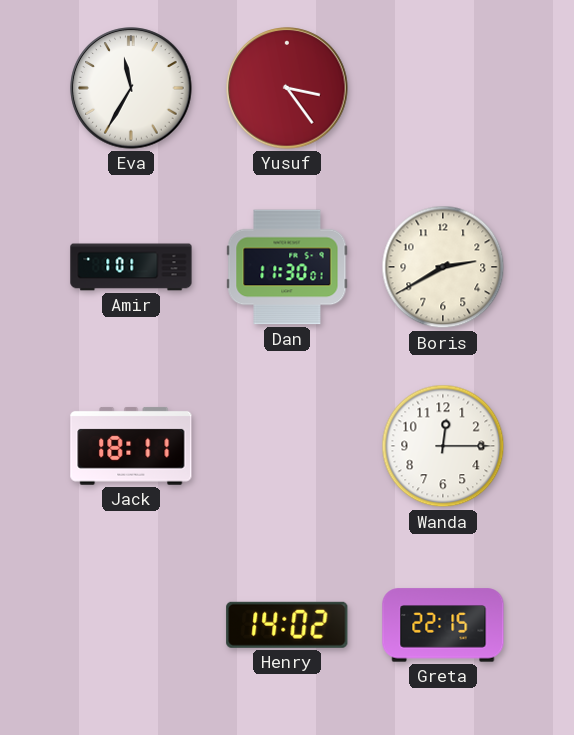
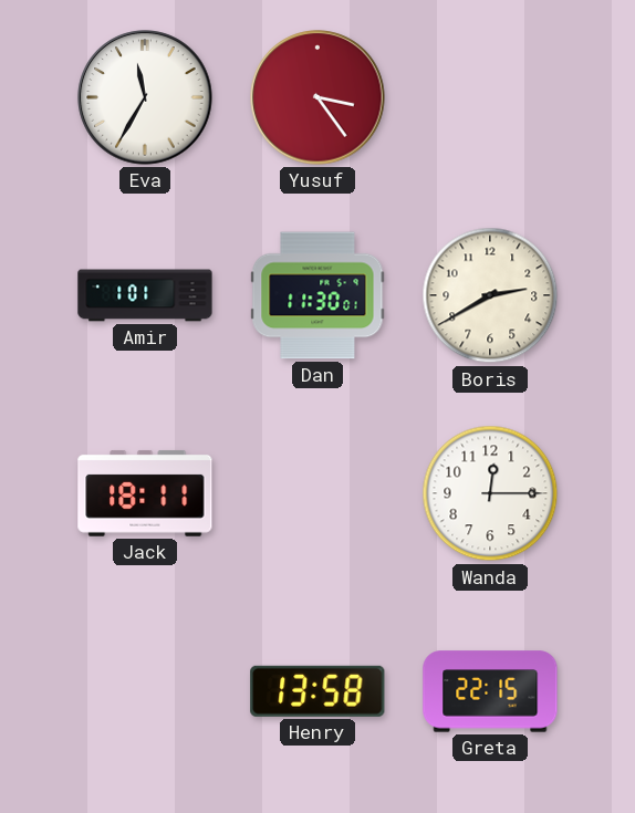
Henry: 14:02 -> 13:58
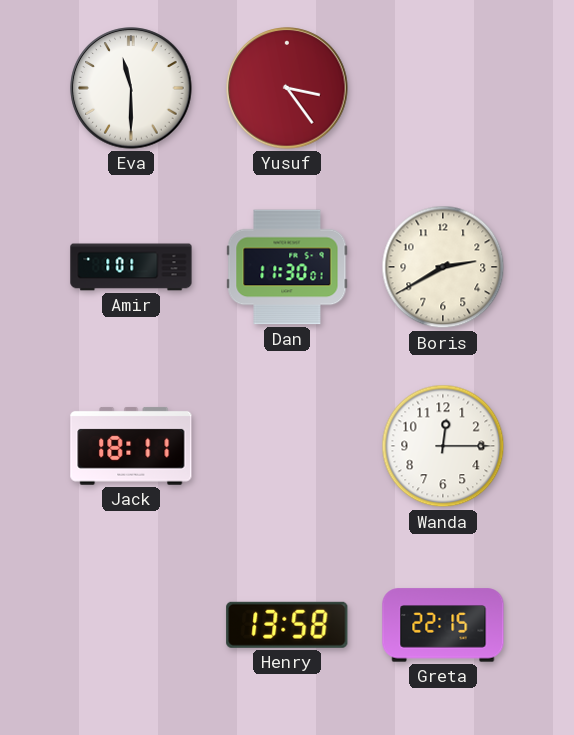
Eva: 11:35 -> 11:30
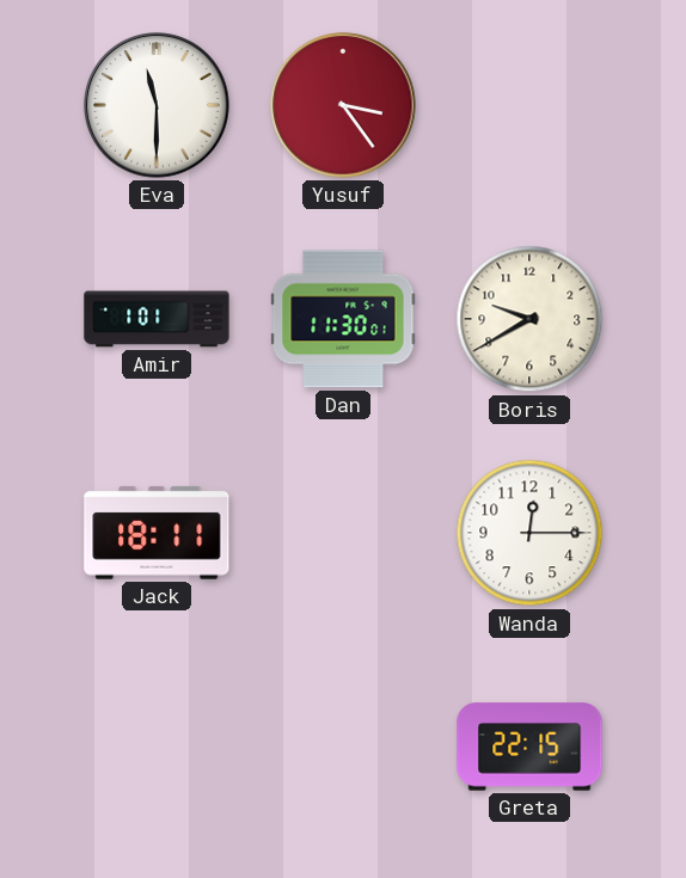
Boris: 2:40 -> 9:40
Henry: 13:58 -> none
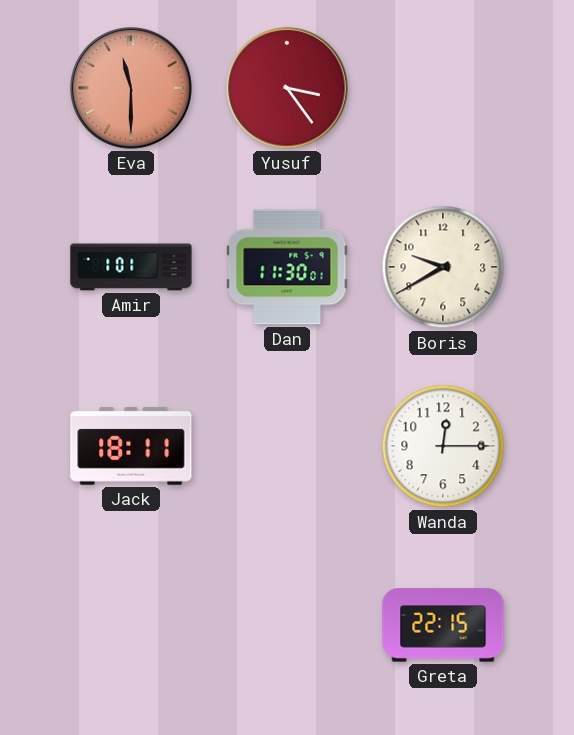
Eva dial: white -> salmon
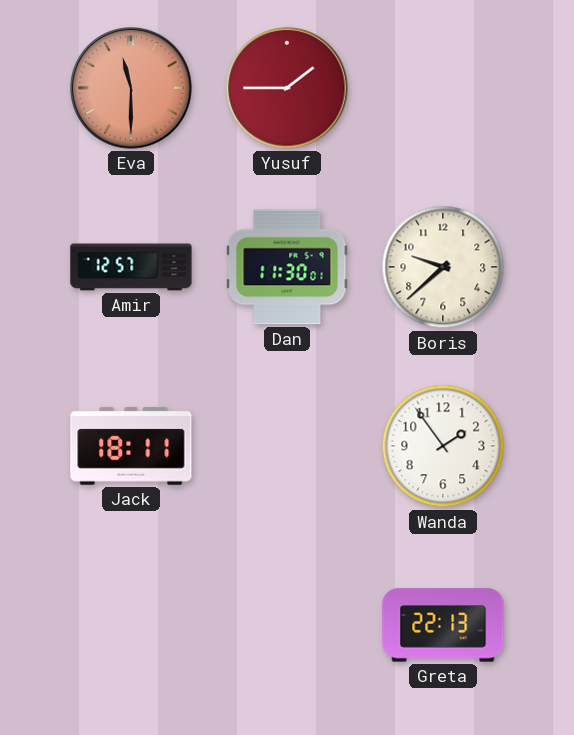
Yusuf: 3:24 -> 1:45
Amir: 1:01 -> 12:57
Boris: 9:40 -> 9:38
Wanda: 12:15 -> 1:54
Greta: 22:15 -> 22:13
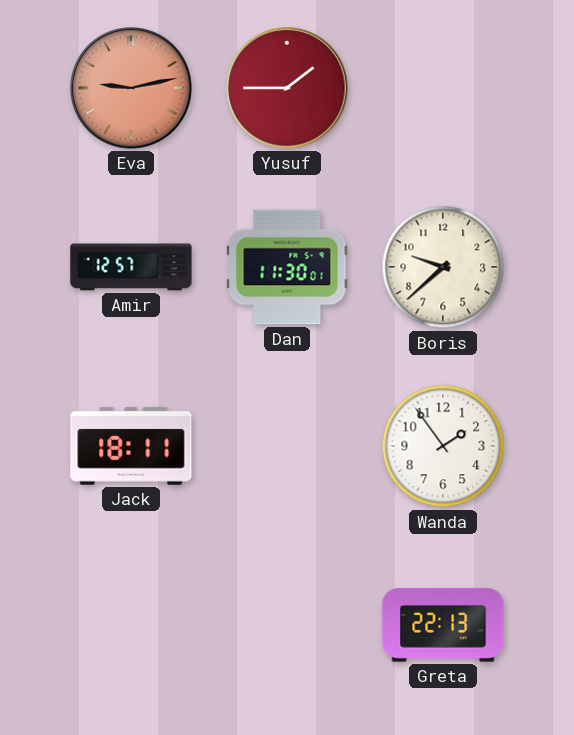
Eva: 11:30 -> 9:13
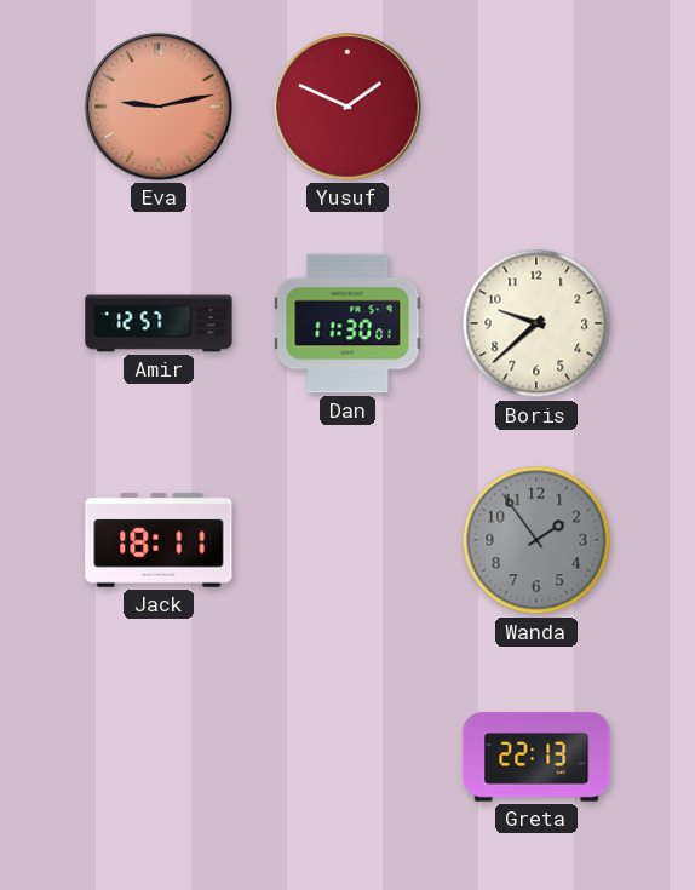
Yusuf: 1:45 -> 1:49
Wanda dial: white -> grey
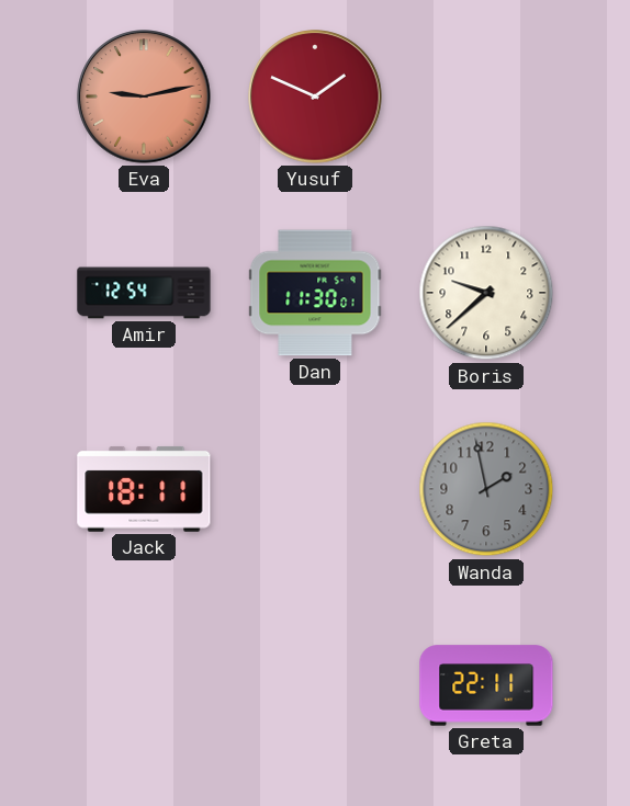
Amir: 12:57 -> 12:54
Wanda: 1:54 -> 1:58
Greta: 22:13 -> 22:11
